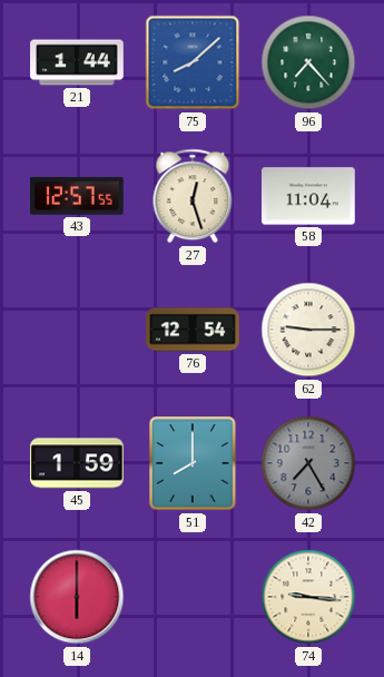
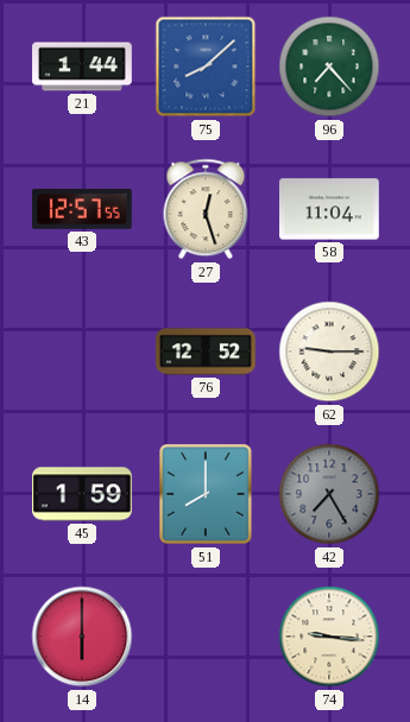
76: 12:54 -> 12:52
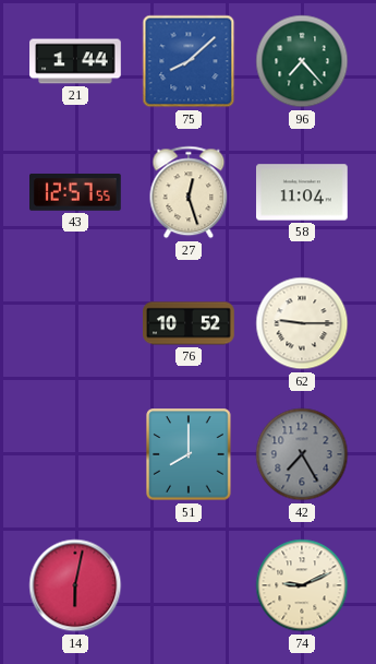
76: 12:52 -> 10:52
45: 1:59 -> none
14: 6:00 -> 6:02
74: 9:16 -> 9:11
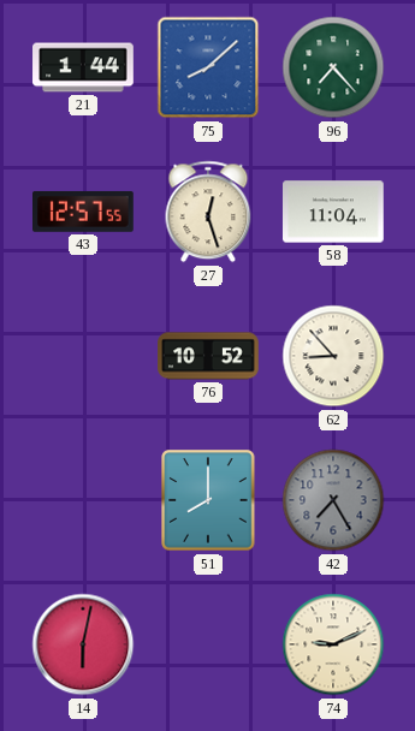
62: 9:15 -> 8:53
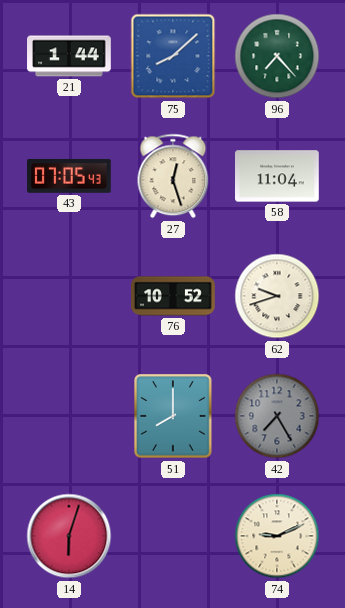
43: 12:57 -> 07:05
62: 8:53 -> 9:42
14: 6:02 -> 6:03
